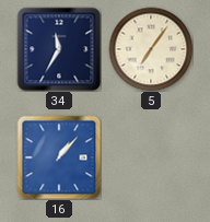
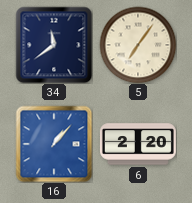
34: 11:35 -> 11:39
6: none -> 2:20
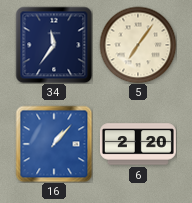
34: 11:39 -> 11:36
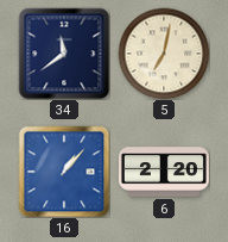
34: 11:36 -> 11:39
5: 7:06 -> 7:02
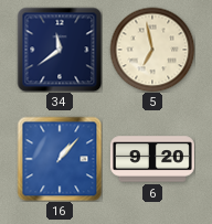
5: 7:02 -> 6:58
6: 2:20 -> 9:20
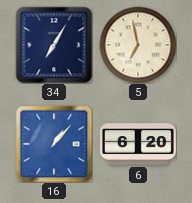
34: 11:39 -> 7:05
6: 9:20 -> 6:20
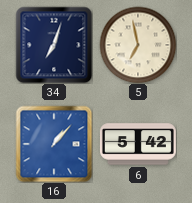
34: 7:05 -> 7:03
6: 6:20 -> 5:42
